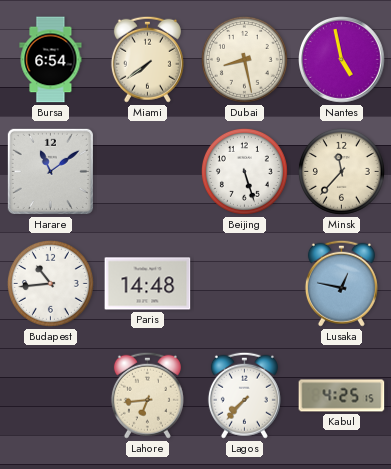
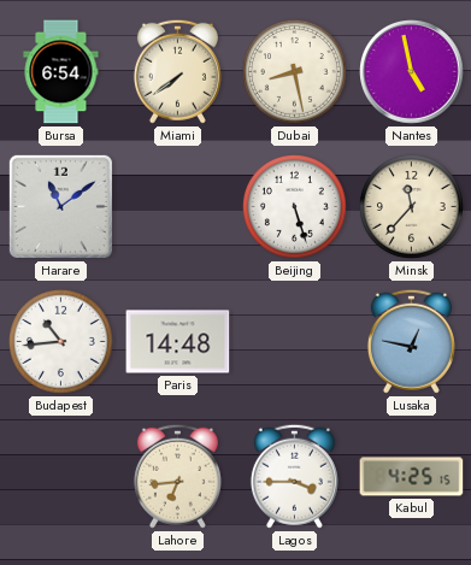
Lagos: 7:37 -> 3:45
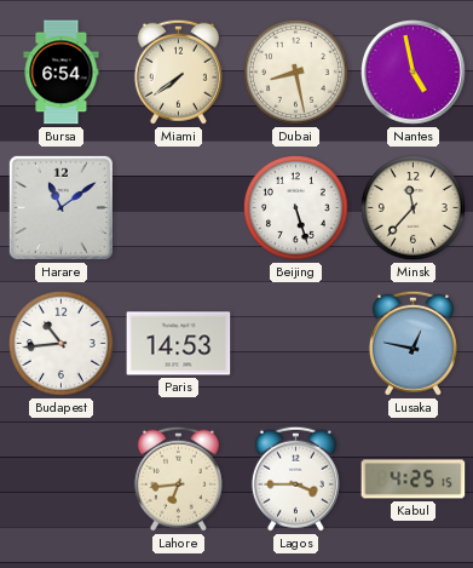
Paris: 14:48 -> 14:53
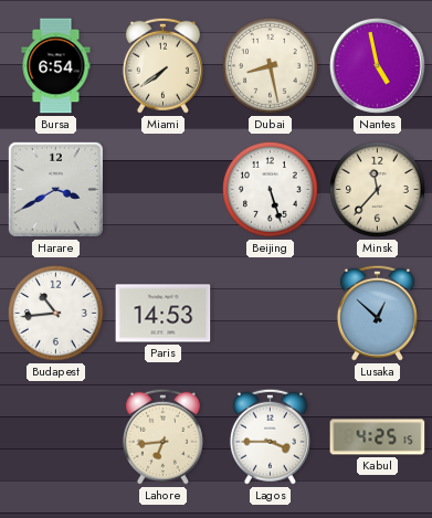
Harare: 11:09 -> 3:40
Lusaka: 12:47 -> 12:52
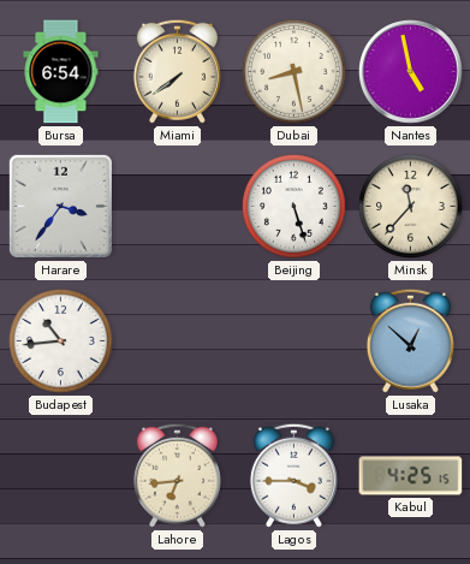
Harare: 3:40 -> 3:36
Paris: 14:53 -> none
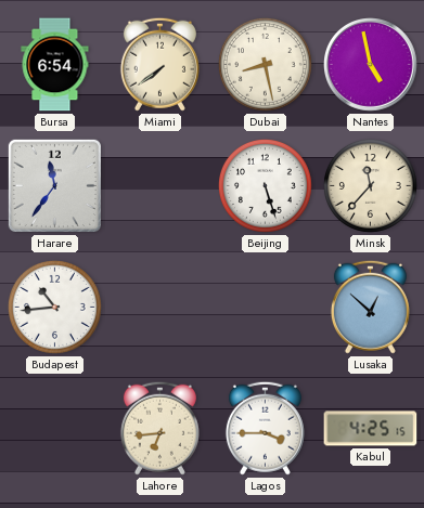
Harare: 3:36 -> 11:36
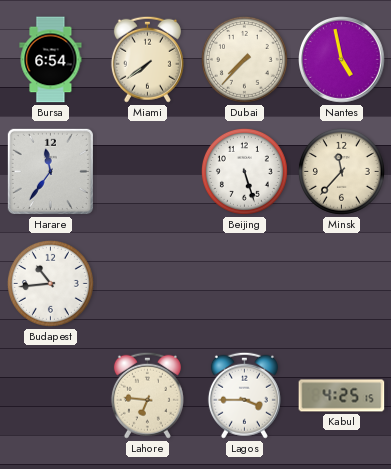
Dubai: 8:28 -> 7:37
Lusaka: 12:52 -> none
Lahore: 6:44 -> 6:46
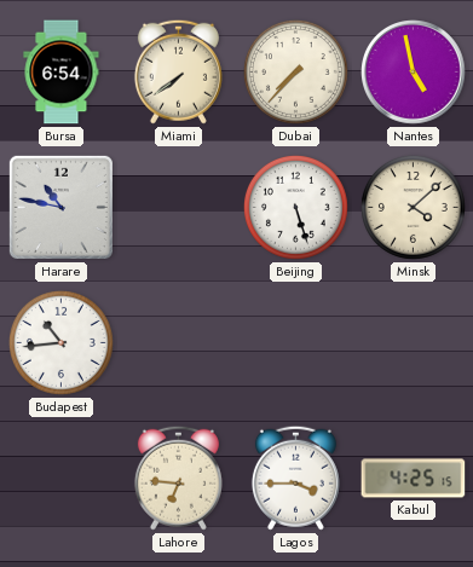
Harare: 11:36 -> 10:47
Minsk: 11:37 -> 4:08
